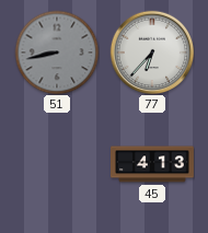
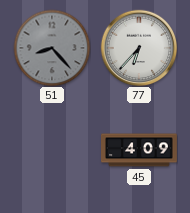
51: 8:43 -> 8:23
45: 4:13 -> 4:09
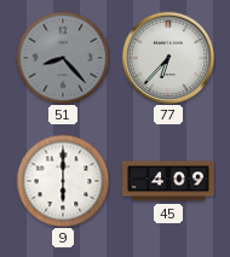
9: none -> 6:00
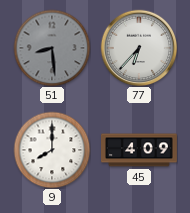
51: 8:23 -> 8:29
9: 6:00 -> 8:00
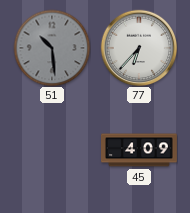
51: 8:29 -> 10:29
9: 8:00 -> none
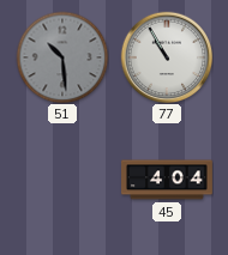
77: 6:37 -> 10:55
45: 4:09 -> 4:04
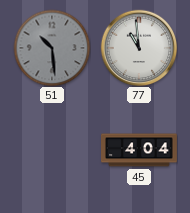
77: 10:55 -> 10:59
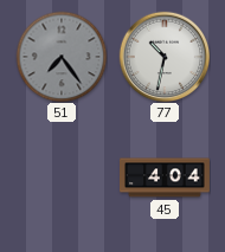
51: 10:29 -> 7:24
77: 10:59 -> 10:32
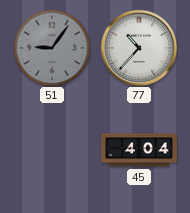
51: 7:24 -> 9:06
77: 10:32 -> 10:37
